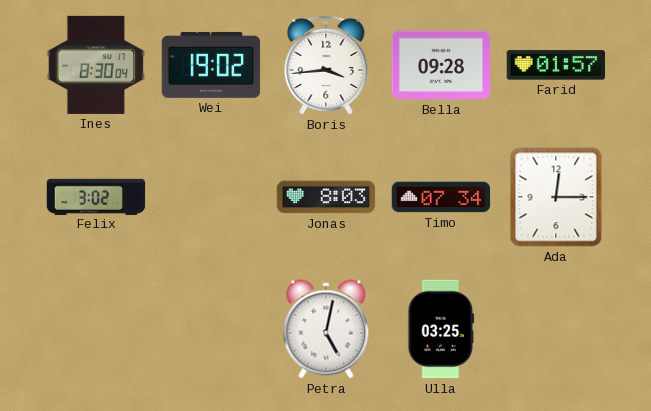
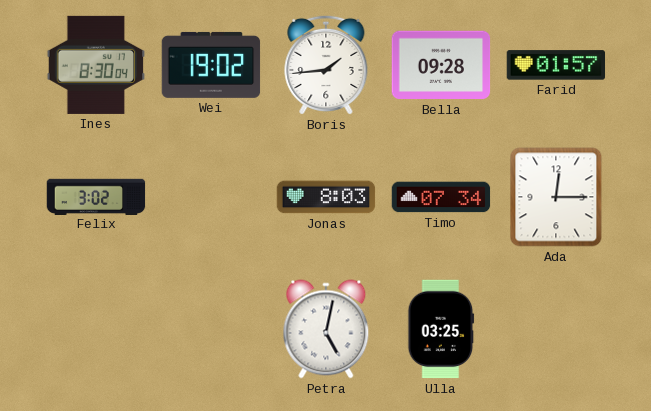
Boris: 3:44 -> 1:44
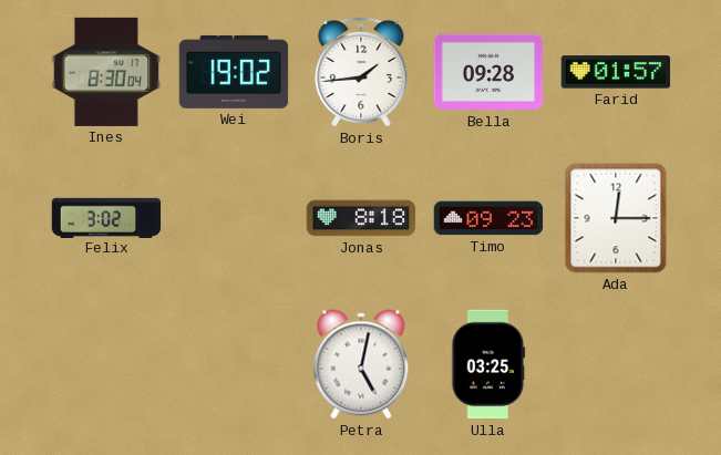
Jonas: 8:03 -> 8:18
Timo: 07:34 -> 09:23
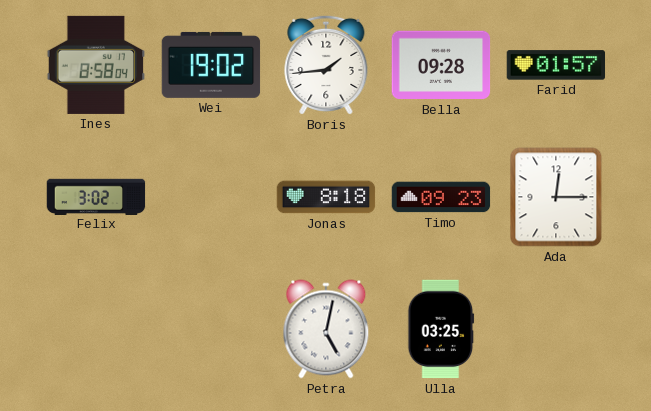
Ines: 8:30 -> 8:58
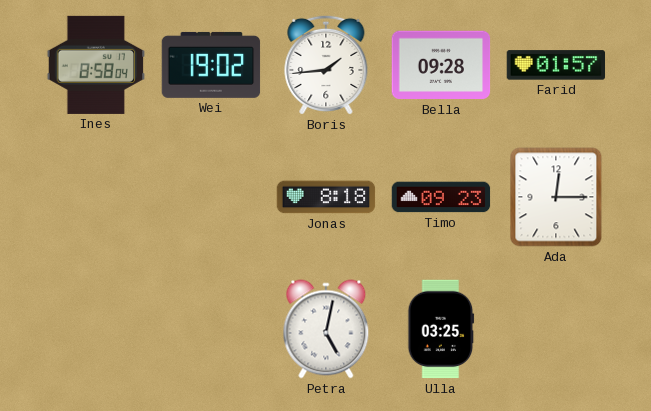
Felix: 3:02 -> none
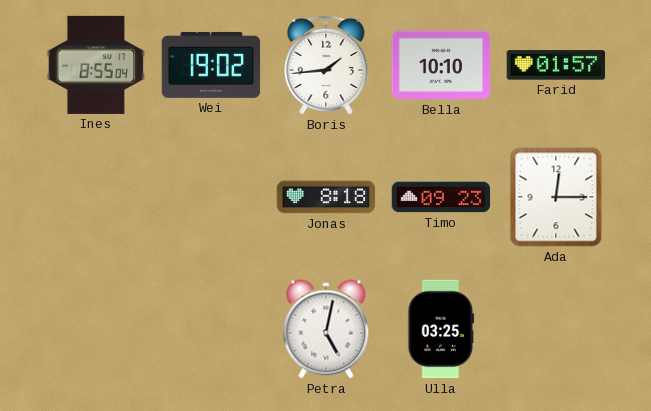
Ines: 8:58 -> 8:55
Bella: 09:28 -> 10:10
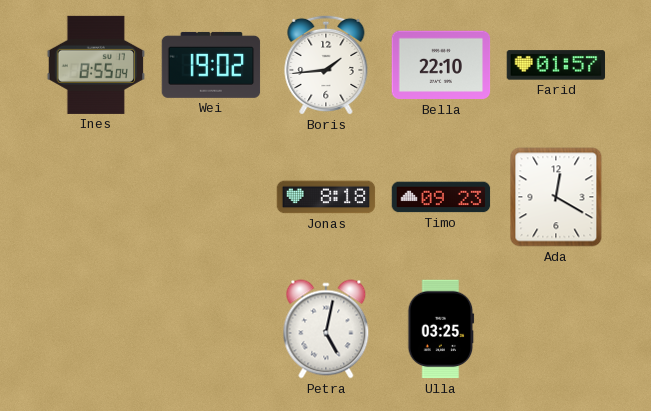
Bella: 10:10 -> 22:10
Ada: 12:15 -> 12:20
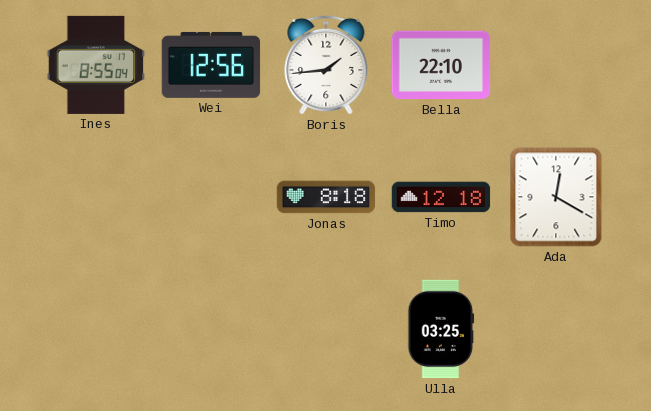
Wei: 19:02 -> 12:56
Farid: 01:57 -> none
Timo: 09:23 -> 12:18
Petra: 5:02 -> none
